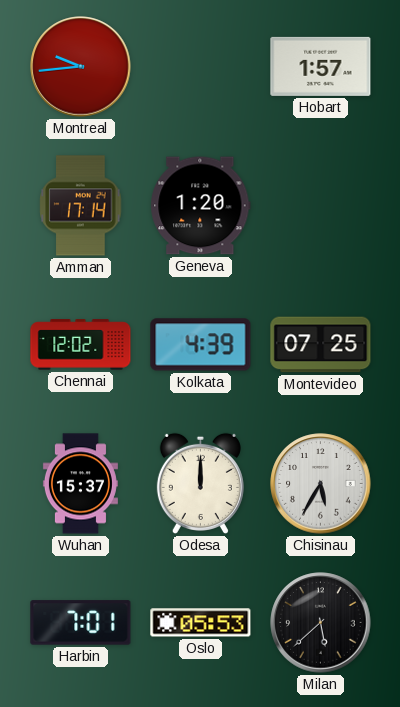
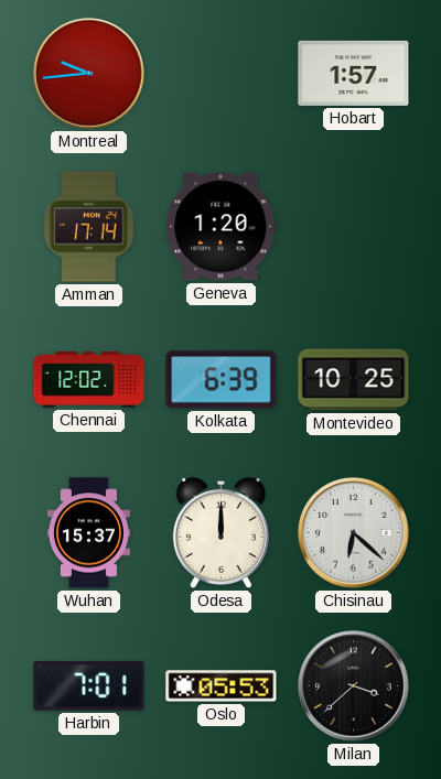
Kolkata: 4:39 -> 6:39
Montevideo: 07:25 -> 10:25
Chisinau: 5:35 -> 6:22
Milan: 5:38 -> 3:38
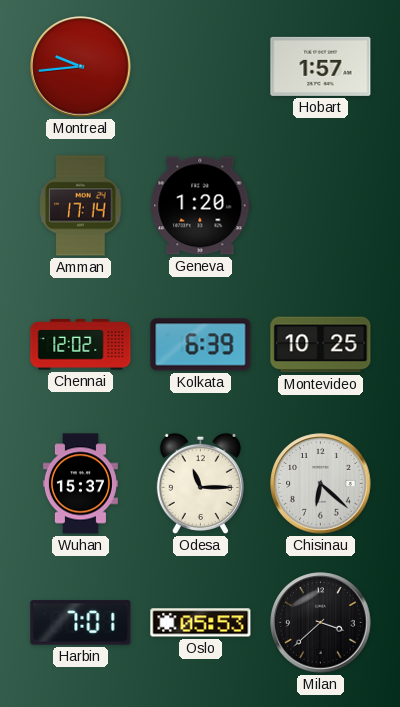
Odesa: 12:00 -> 11:15
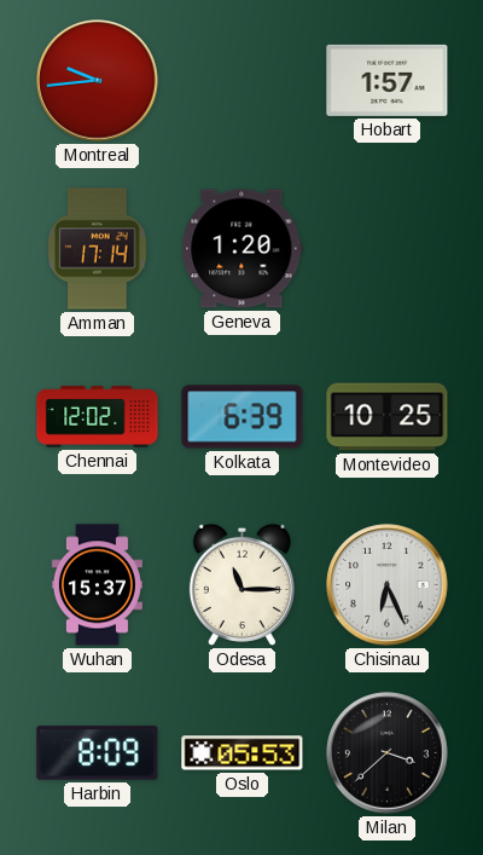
Chisinau: 6:22 -> 6:26
Harbin: 7:01 -> 8:09
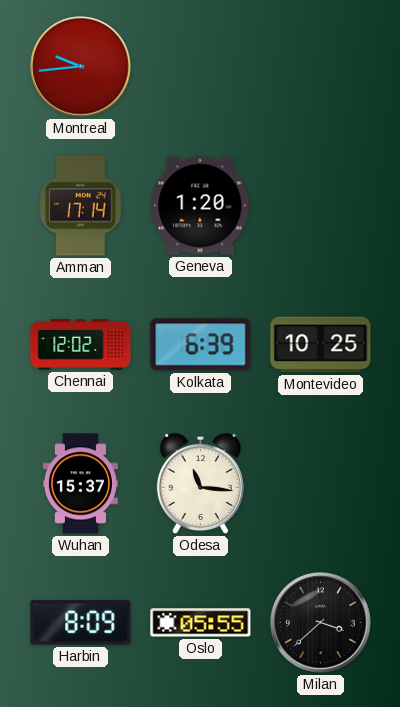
Hobart: 1:57 -> none
Odesa: 11:15 -> 11:16
Chisinau: 6:26 -> none
Oslo: 05:53 -> 05:55
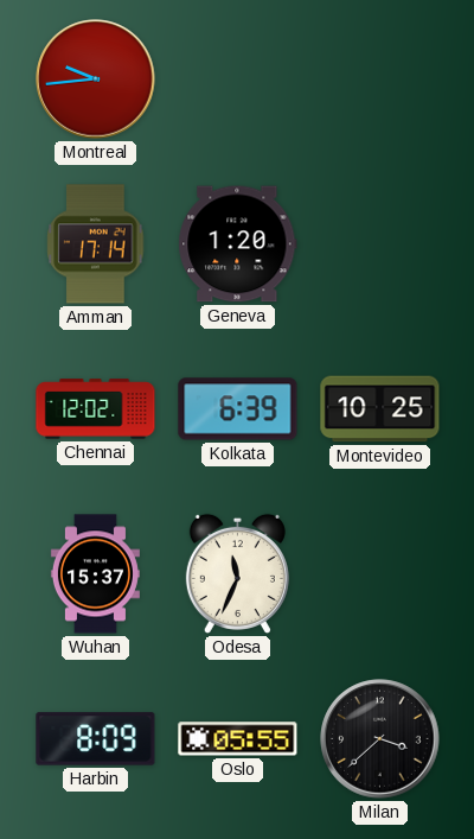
Odesa: 11:16 -> 11:34
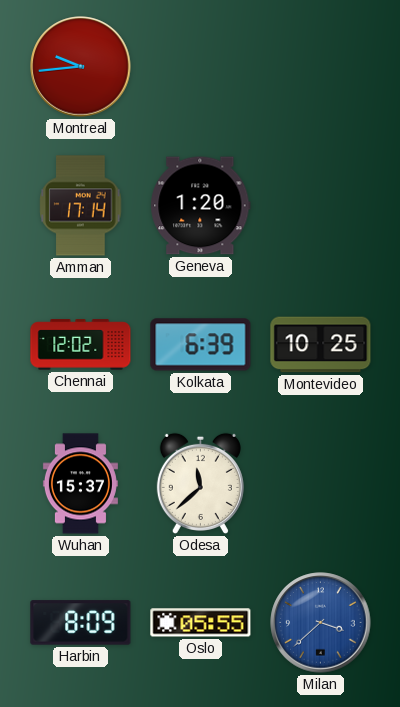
Odesa: 11:34 -> 11:38
Milan dial: black -> blue
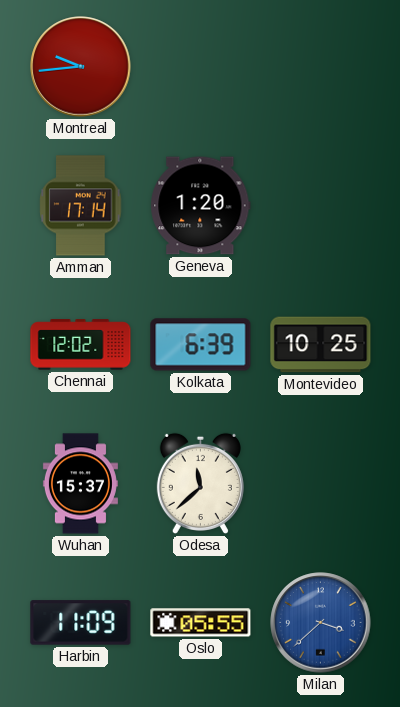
Harbin: 8:09 -> 11:09
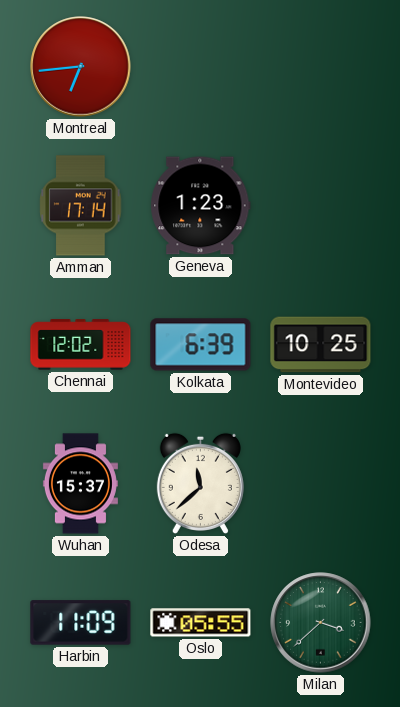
Montreal: 9:44 -> 6:44
Geneva: 1:20 -> 1:23
Milan dial: blue -> green
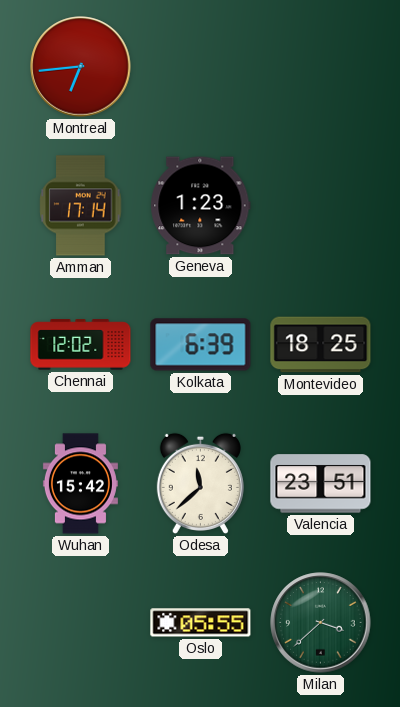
Montevideo: 10:25 -> 18:25
Wuhan: 15:37 -> 15:42
Valencia: none -> 23:51
Harbin: 11:09 -> none
